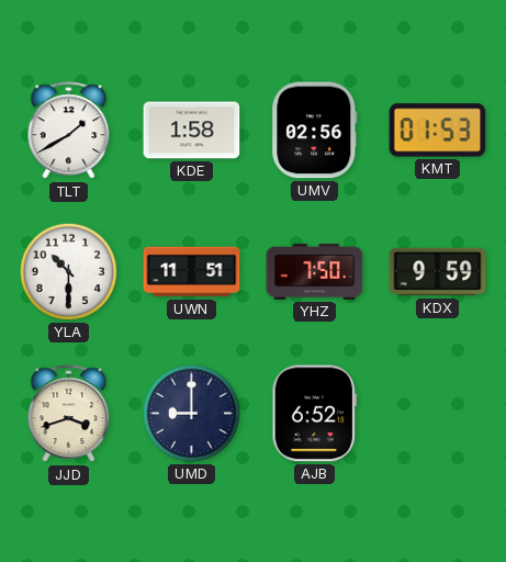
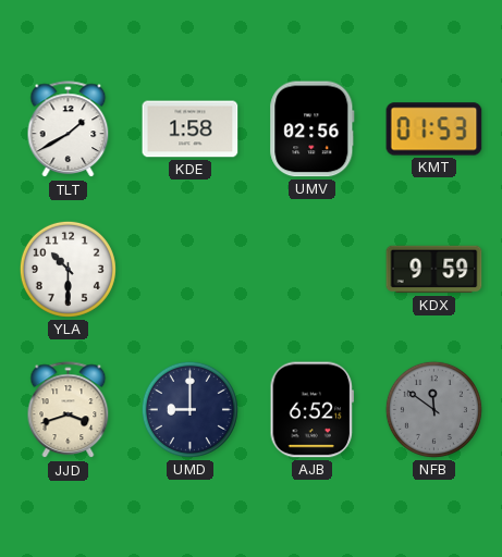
UWN: 11:51 -> none
YHZ: 7:50 -> none
NFB: none -> 11:51
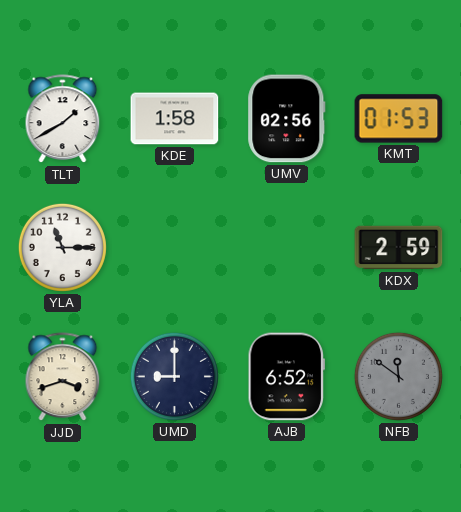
YLA: 10:30 -> 11:15
KDX: 9:59 -> 2:59
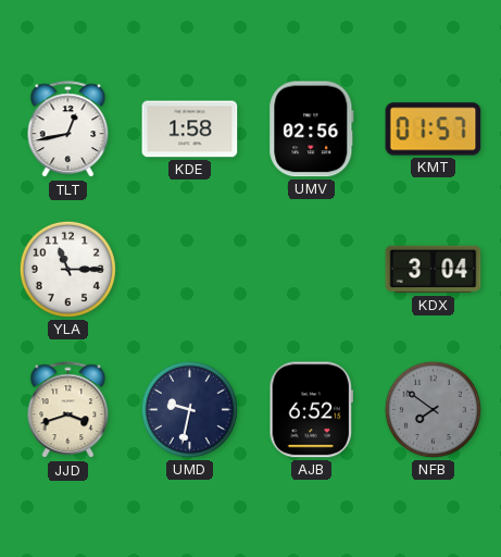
TLT: 1:40 -> 12:43
KMT: 01:53 -> 01:57
KDX: 2:59 -> 3:04
UMD: 9:00 -> 9:32
NFB: 11:51 -> 7:51
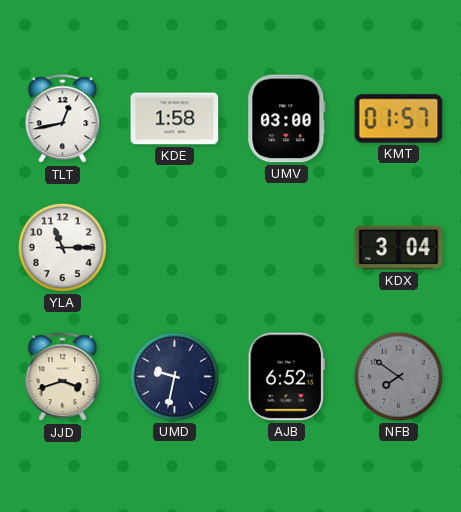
UMV: 02:56 -> 03:00
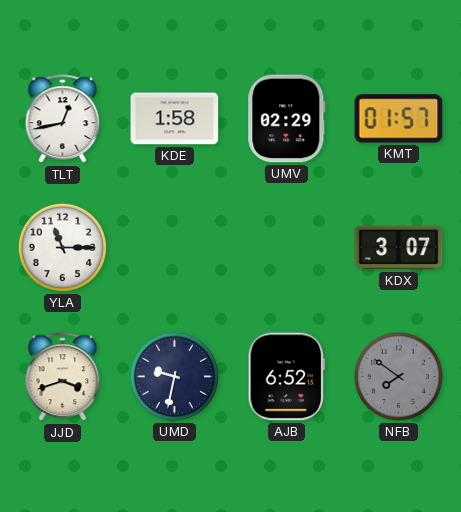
UMV: 03:00 -> 02:29
KDX: 3:04 -> 3:07
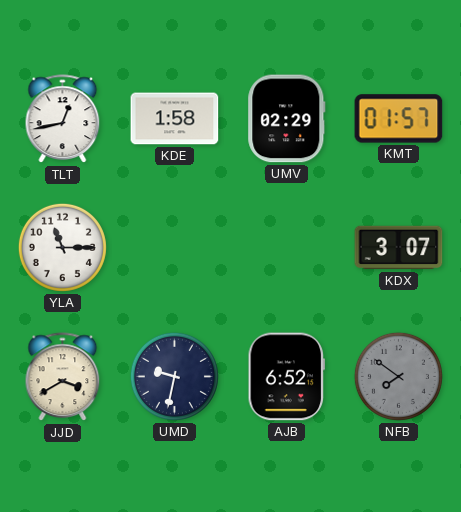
JJD: 3:42 -> 3:40
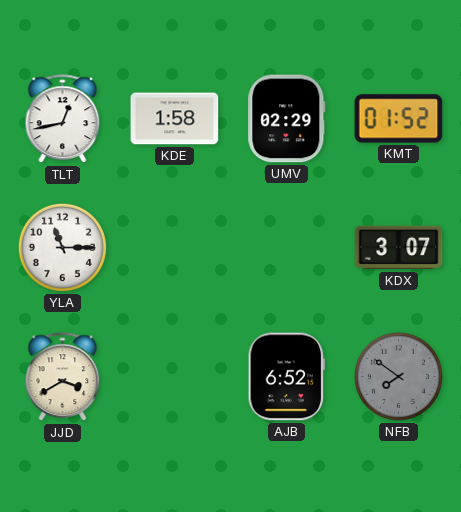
KMT: 01:57 -> 01:52
UMD: 9:32 -> none
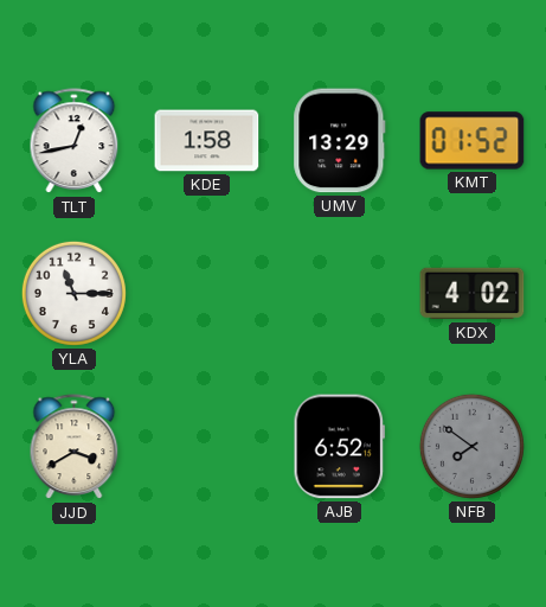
UMV: 02:29 -> 13:29
KDX: 3:07 -> 4:02
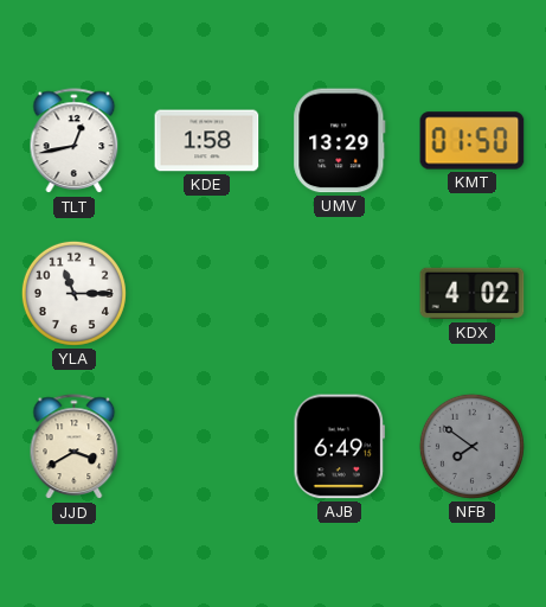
KMT: 01:52 -> 01:50
AJB: 6:52 -> 6:49
